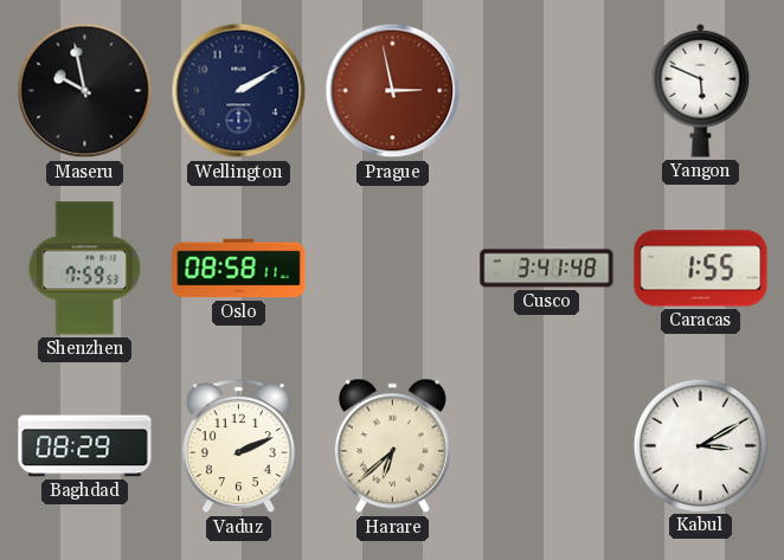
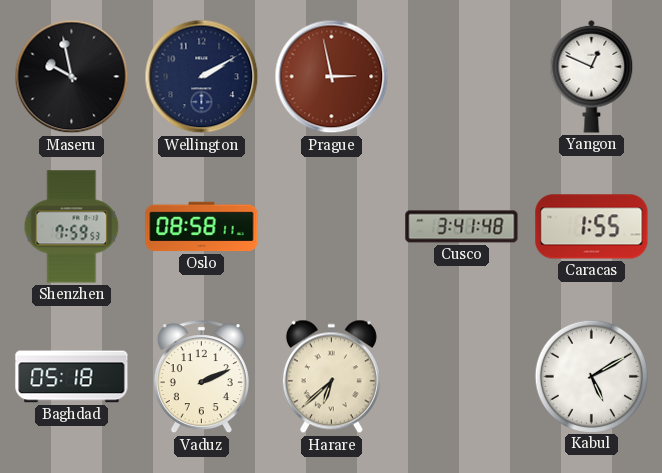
Yangon: 5:49 -> 12:49
Baghdad: 08:29 -> 05:18
Kabul: 3:10 -> 5:10
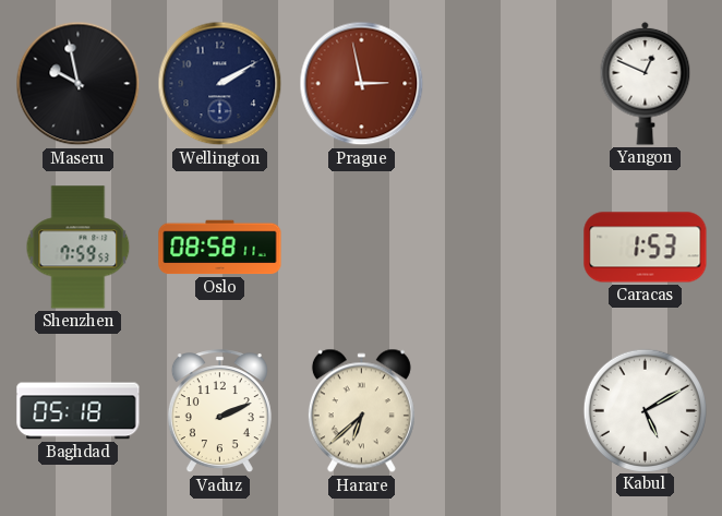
Cusco: 3:41 -> none
Caracas: 1:55 -> 1:53
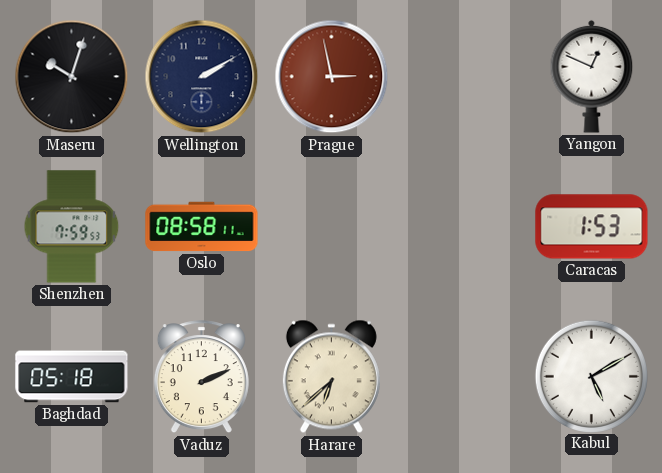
Maseru: 9:58 -> 10:03
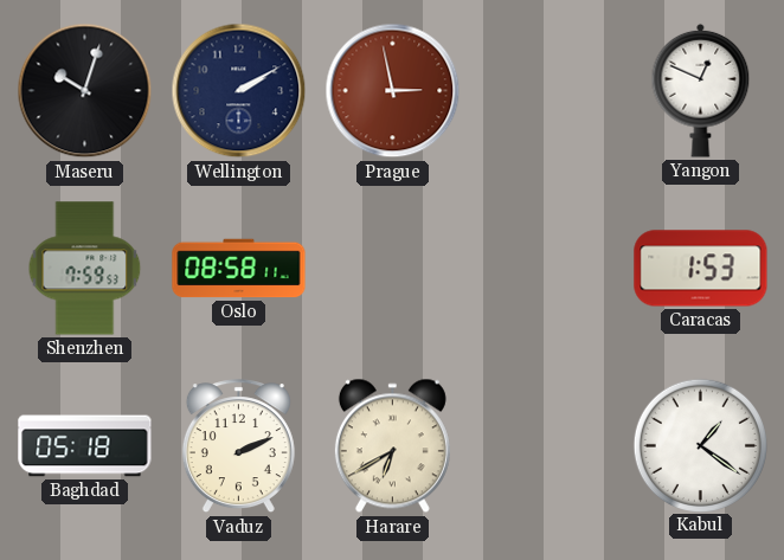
Harare: 6:38 -> 6:40
Kabul: 5:10 -> 1:21
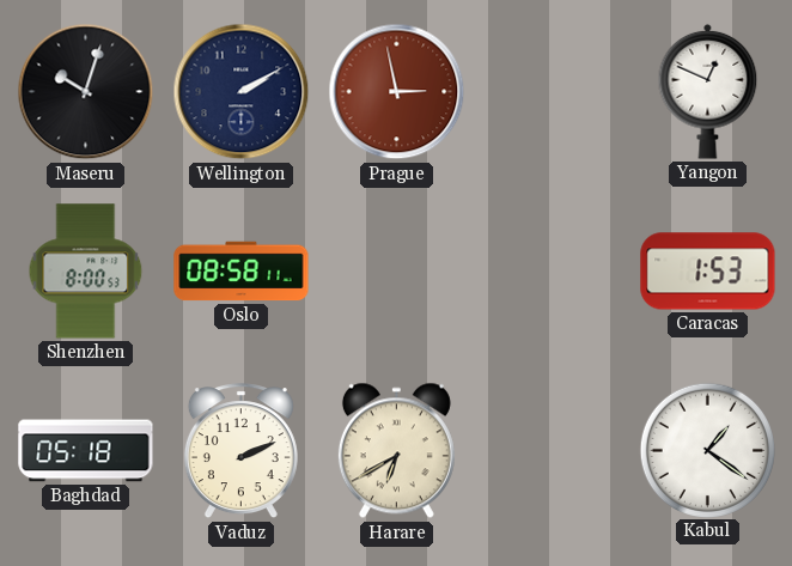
Shenzhen: 7:59 -> 8:00
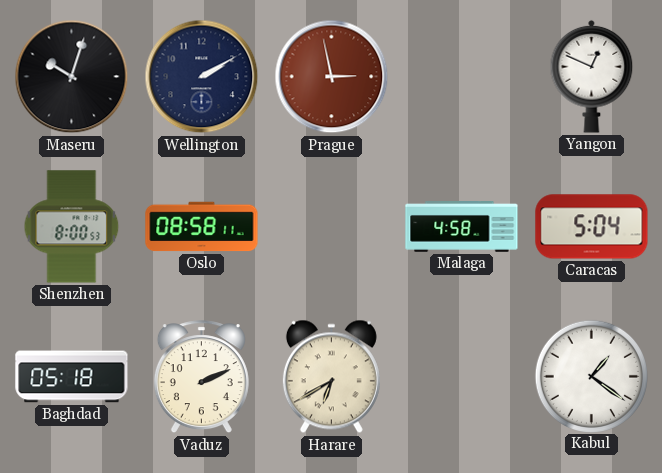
Malaga: none -> 4:58
Caracas: 1:53 -> 5:04
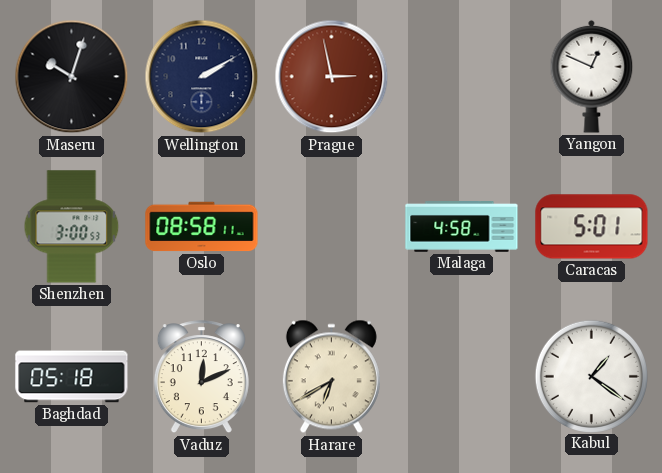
Shenzhen: 8:00 -> 3:00
Caracas: 5:04 -> 5:01
Vaduz: 2:11 -> 12:11
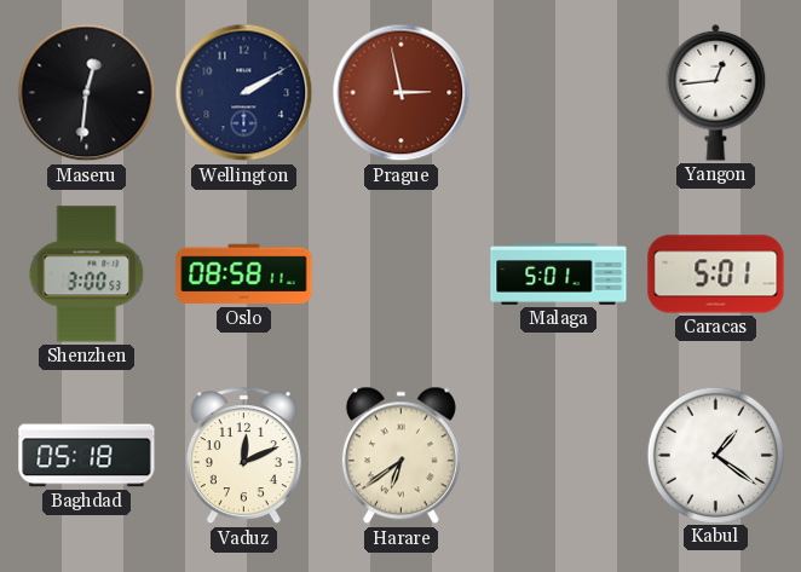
Maseru: 10:03 -> 12:31
Yangon: 12:49 -> 12:44
Malaga: 4:58 -> 5:01
Harare: 6:40 -> 6:39
